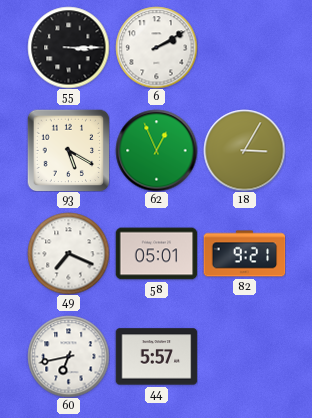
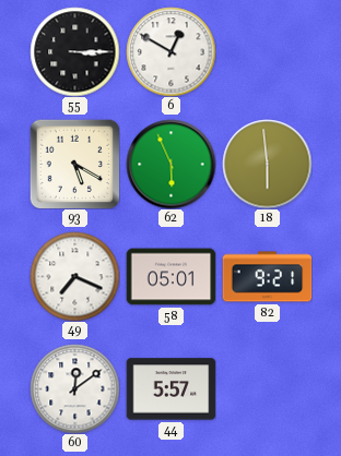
6: 2:10 -> 12:50
62: 12:56 -> 5:56
18: 3:05 -> 5:59
60: 6:43 -> 12:09
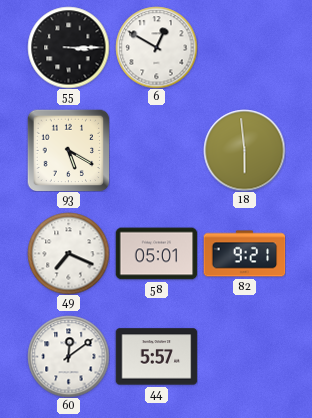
62: 5:56 -> none
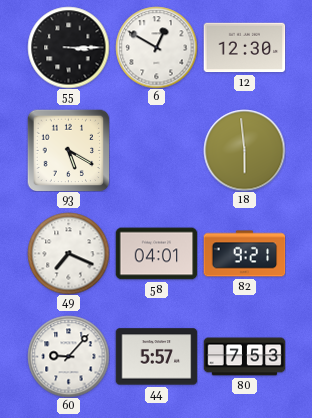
12: none -> 12:30
58: 05:01 -> 04:01
60: 12:09 -> 9:07
80: none -> 7:53
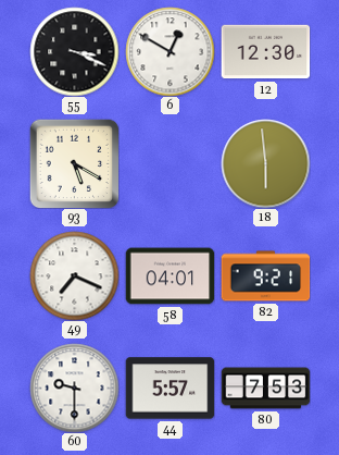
55: 3:15 -> 3:19
60: 9:07 -> 9:30
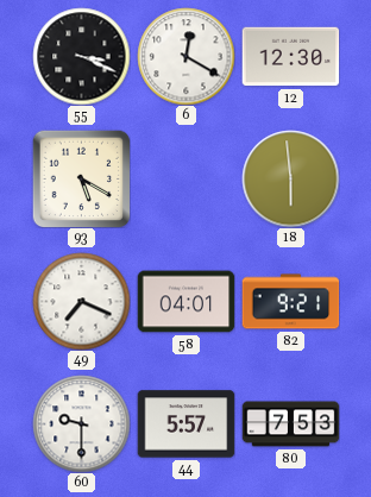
6: 12:50 -> 12:20
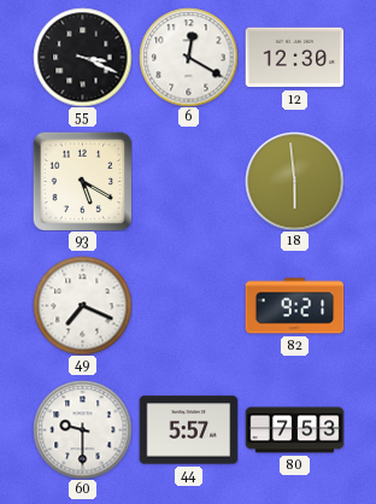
58: 04:01 -> none
